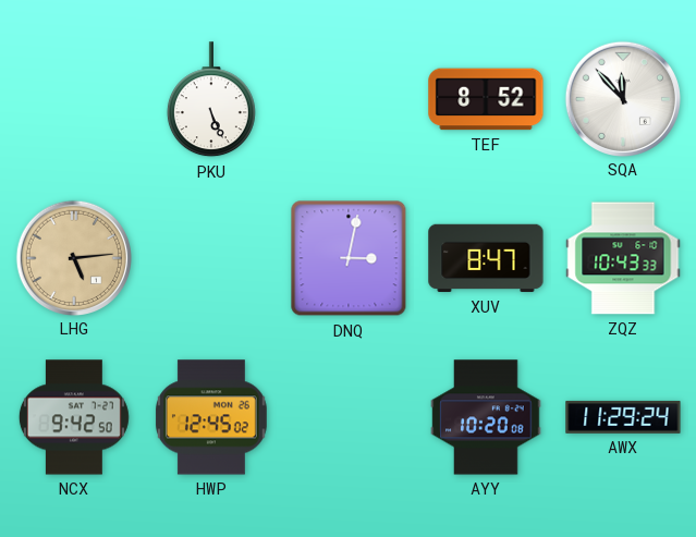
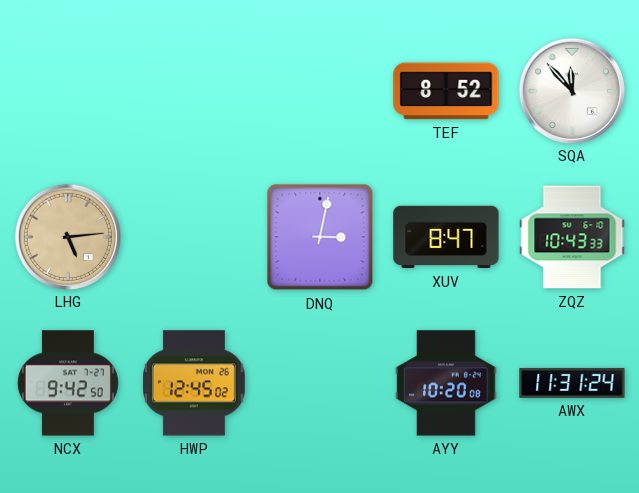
PKU: 5:26 -> none
AWX: 11:29 -> 11:31
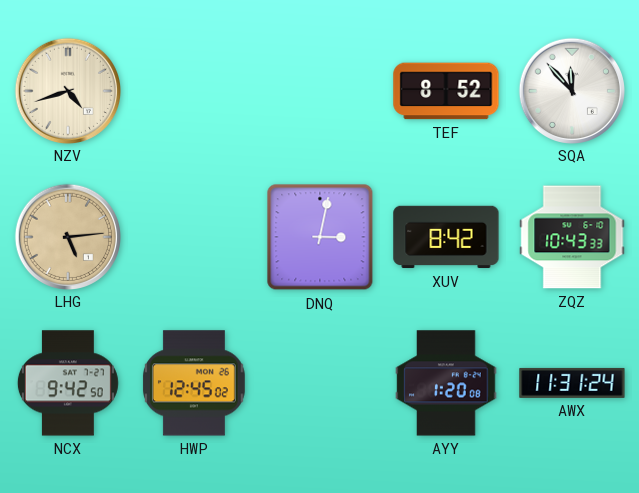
NZV: none -> 4:42
XUV: 8:47 -> 8:42
AYY: 10:20 -> 1:20
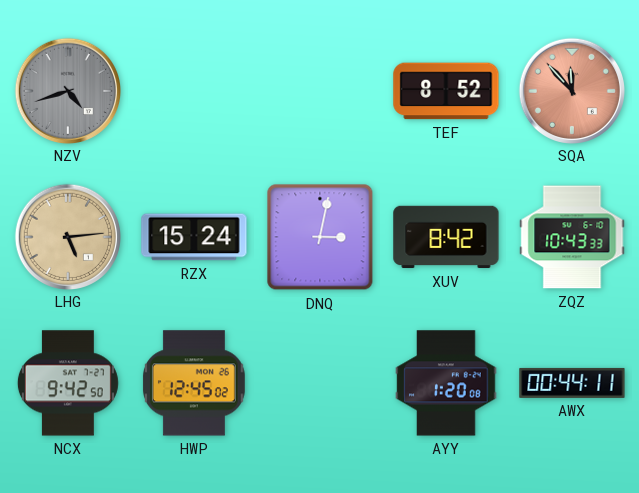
NZV dial: cream -> grey
SQA dial: white -> salmon
RZX: none -> 15:24
AWX: 11:31 -> 00:44
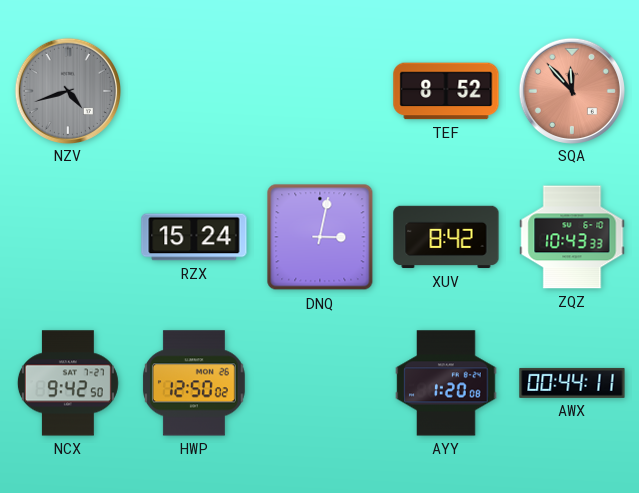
LHG: 5:14 -> none
HWP: 12:45 -> 12:50
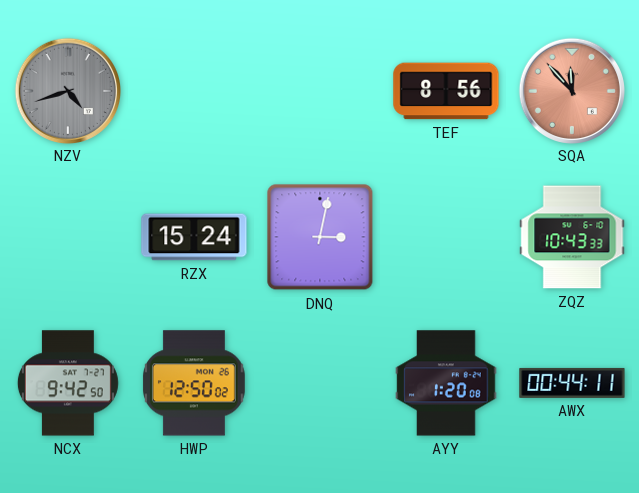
TEF: 8:52 -> 8:56
XUV: 8:42 -> none
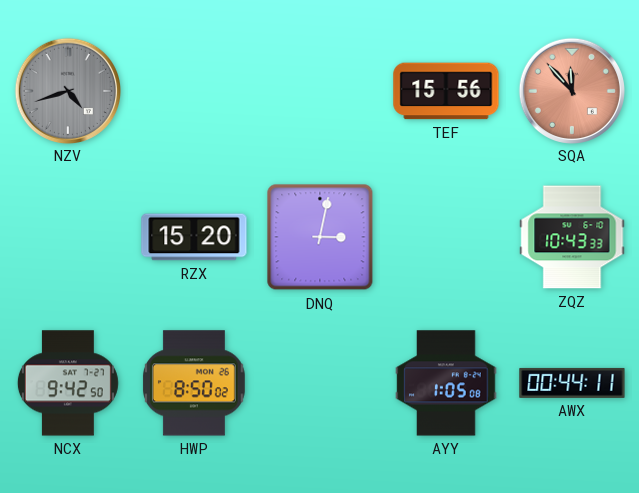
TEF: 8:56 -> 15:56
RZX: 15:24 -> 15:20
HWP: 12:50 -> 8:50
AYY: 1:20 -> 1:05
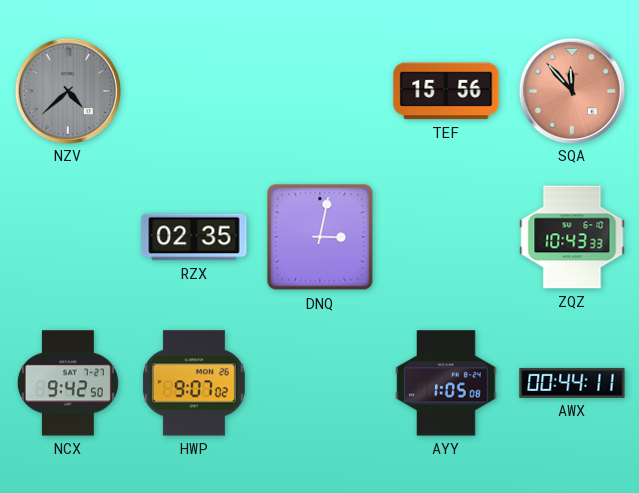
NZV: 4:42 -> 4:38
RZX: 15:20 -> 02:35
HWP: 8:50 -> 9:07
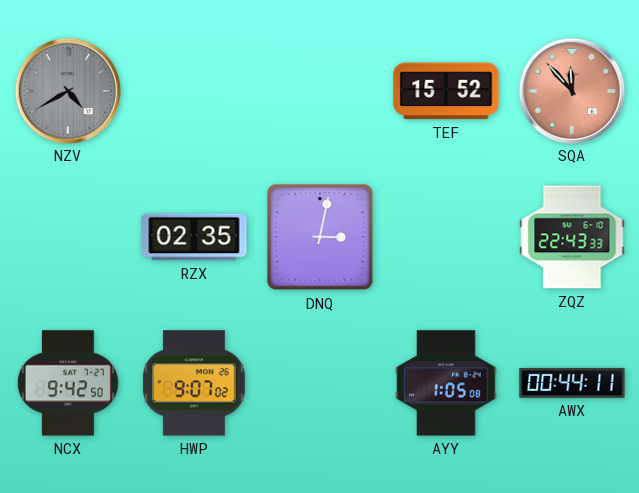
NZV: 4:38 -> 4:40
TEF: 15:56 -> 15:52
ZQZ: 10:43 -> 22:43
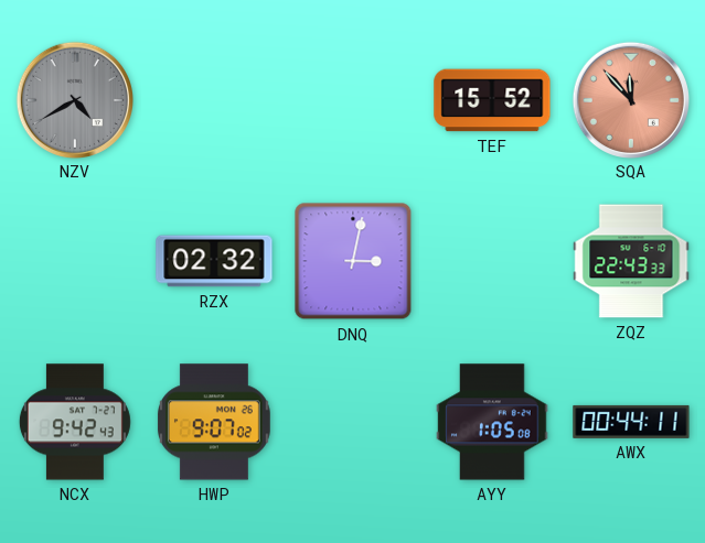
RZX: 02:35 -> 02:32
NCX: 9:42:50 -> 9:42:43
